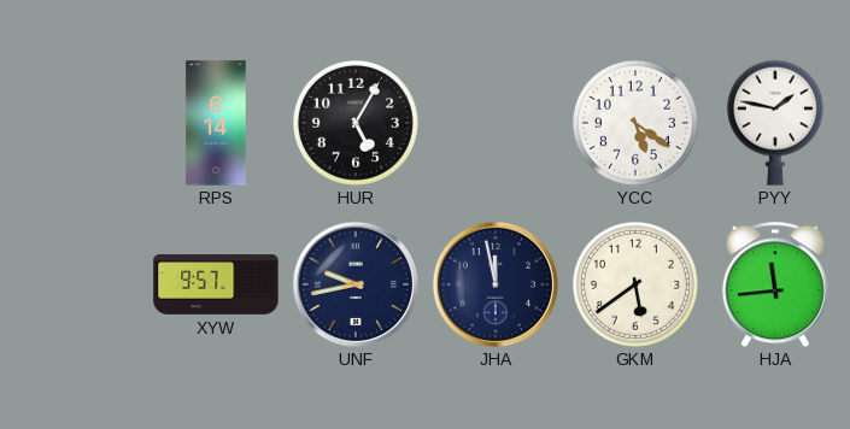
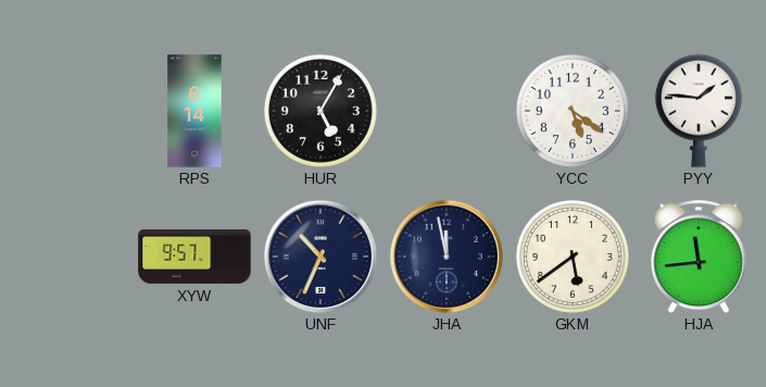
PYY: 1:47 -> 1:46
UNF: 9:43 -> 10:34
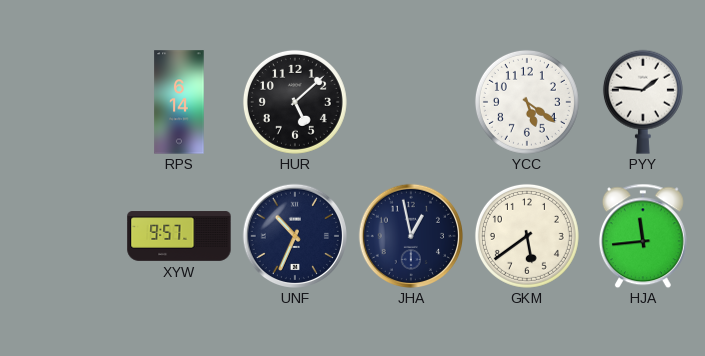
HUR: 5:05 -> 5:08
JHA: 11:58 -> 12:58
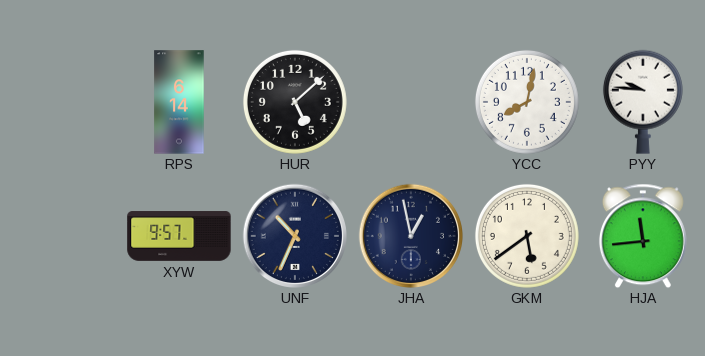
YCC: 5:21 -> 8:02
PYY: 1:46 -> 9:46
